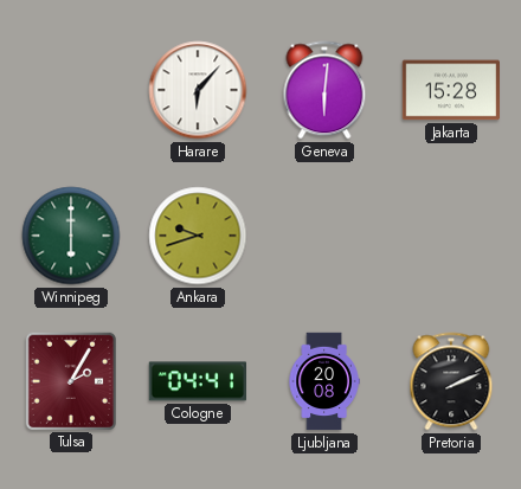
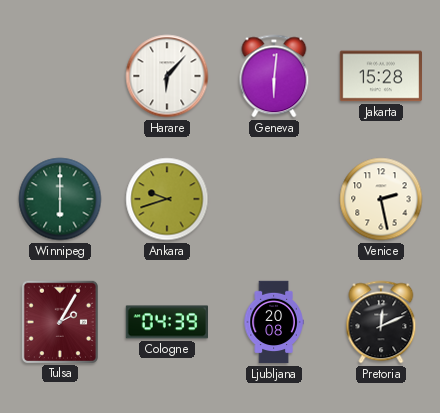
Venice: none -> 2:28
Cologne: 04:41 -> 04:39
Pretoria: 2:11 -> 12:11
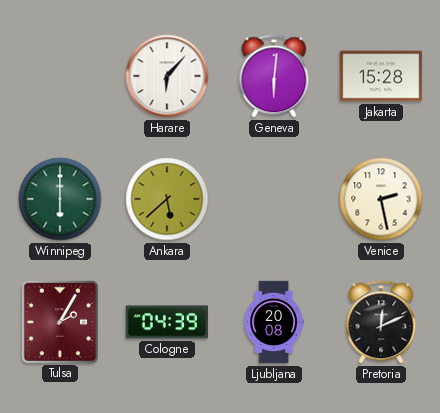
Ankara: 9:42 -> 5:38
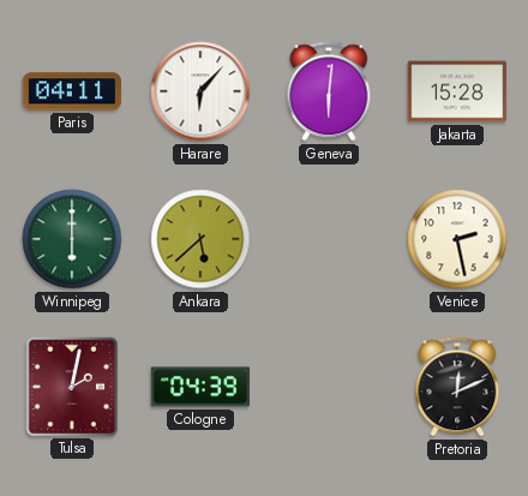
Paris: none -> 04:11
Tulsa: 2:05 -> 2:02
Ljubljana: 20:08 -> none
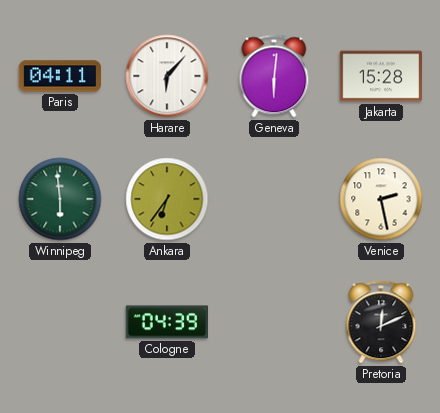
Winnipeg: 6:00 -> 5:59
Ankara: 5:38 -> 6:36
Tulsa: 2:02 -> none
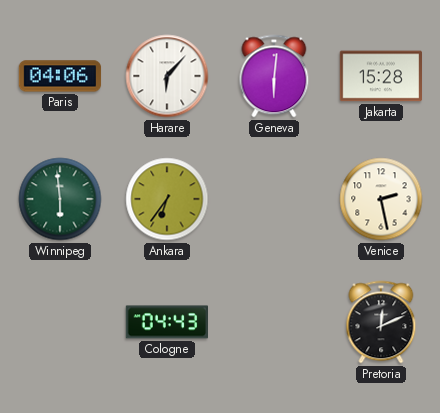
Paris: 04:11 -> 04:06
Cologne: 04:39 -> 04:43
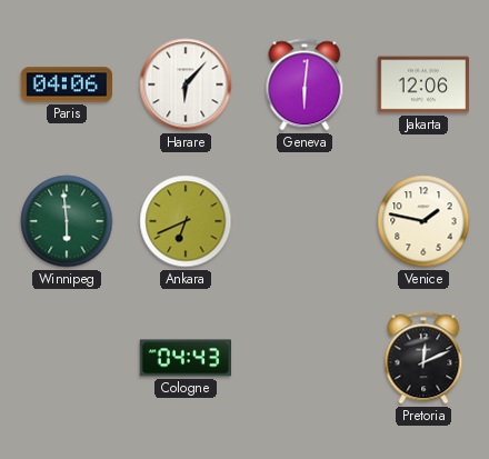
Jakarta: 15:28 -> 12:06
Ankara: 6:36 -> 6:41
Venice: 2:28 -> 1:47
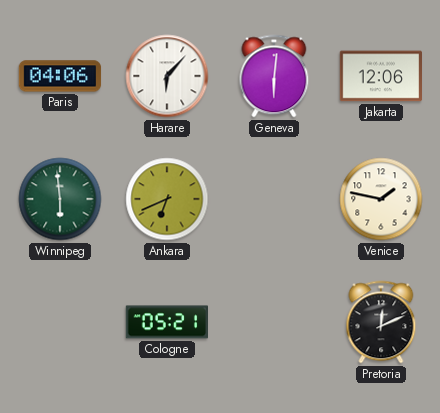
Cologne: 04:43 -> 05:21
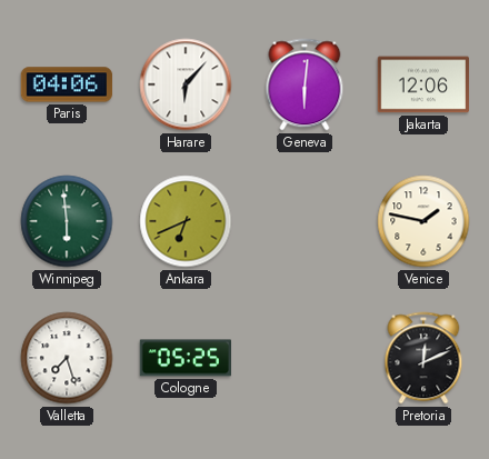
Valletta: none -> 7:27
Cologne: 05:21 -> 05:25
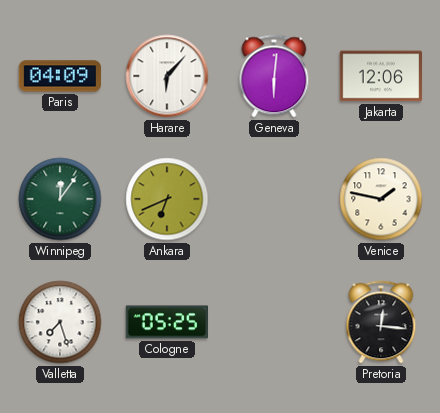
Paris: 04:06 -> 04:09
Winnipeg: 5:59 -> 12:06
Pretoria: 12:11 -> 12:16
